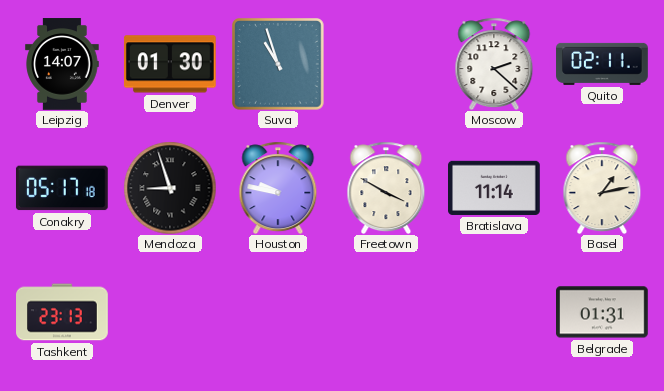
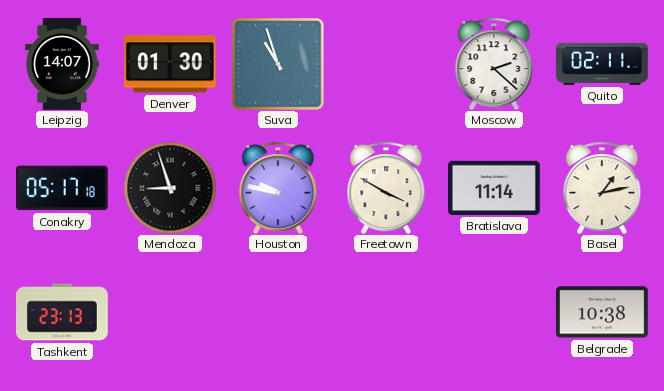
Belgrade: 01:31 -> 10:38
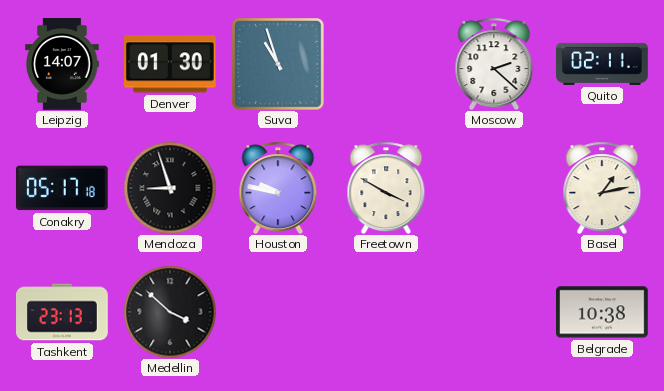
Bratislava: 11:14 -> none
Medellin: none -> 3:52
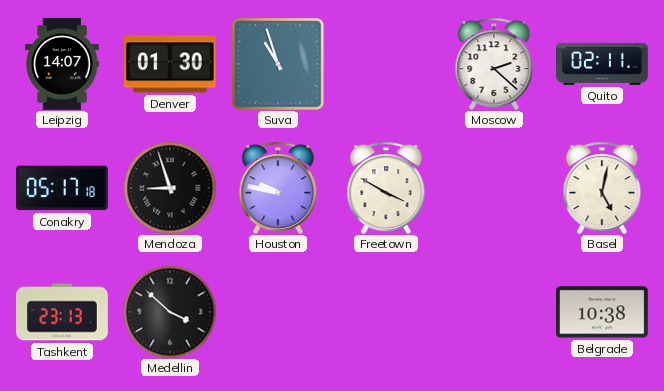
Basel: 1:13 -> 5:02
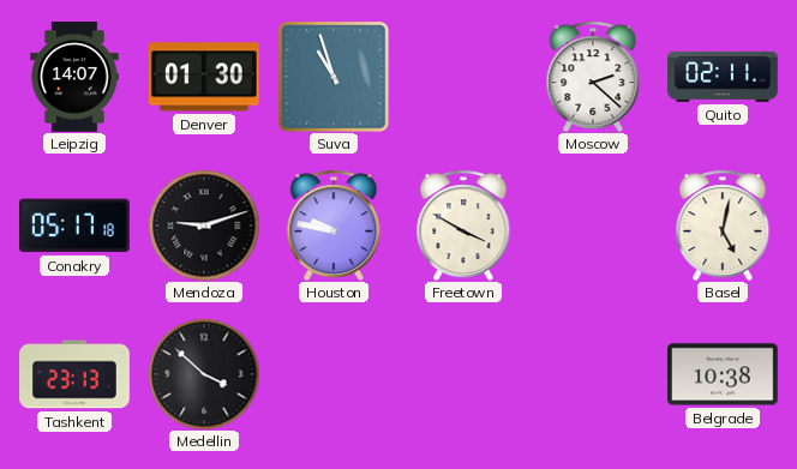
Mendoza: 8:57 -> 9:12
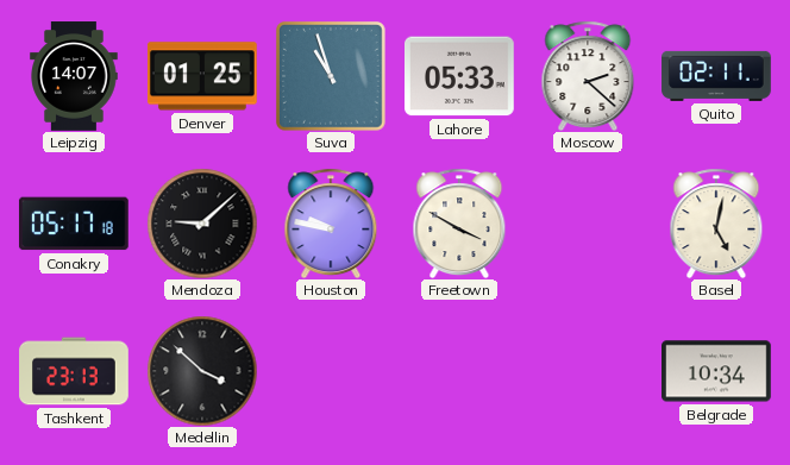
Denver: 01:30 -> 01:25
Lahore: none -> 05:33
Mendoza: 9:12 -> 9:08
Belgrade: 10:38 -> 10:34
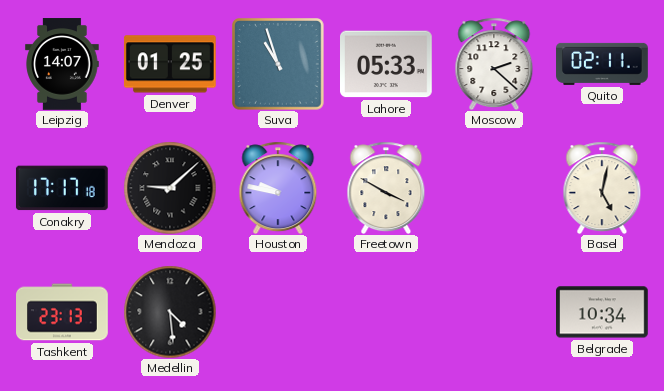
Conakry: 05:17 -> 17:17
Medellin: 3:52 -> 4:29
